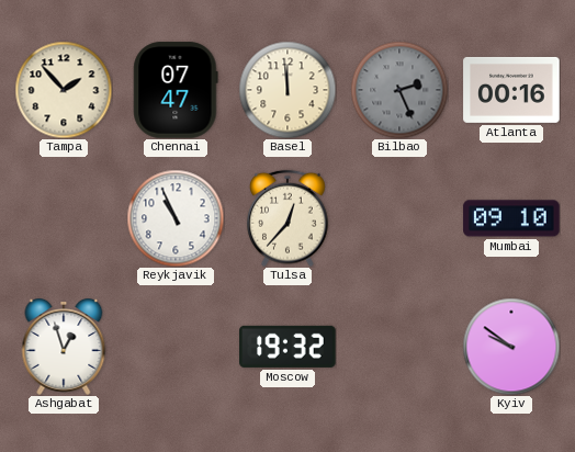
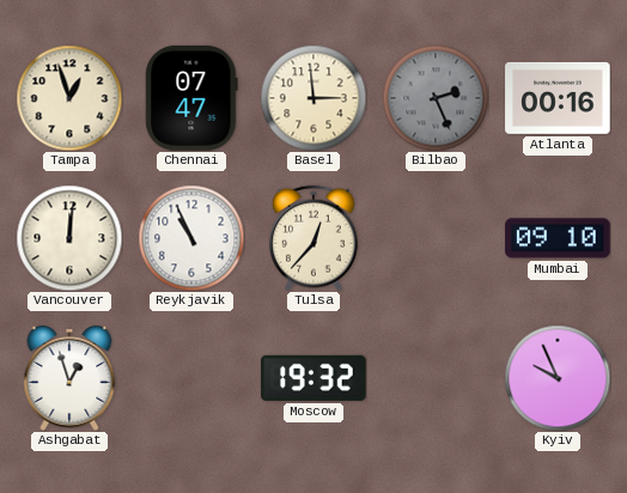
Tampa: 1:53 -> 12:57
Basel: 11:59 -> 2:59
Vancouver: none -> 12:01
Kyiv: 9:51 -> 9:56
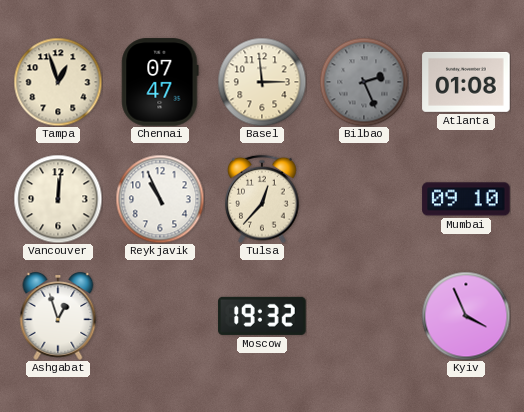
Atlanta: 00:16 -> 01:08
Kyiv: 9:56 -> 3:56
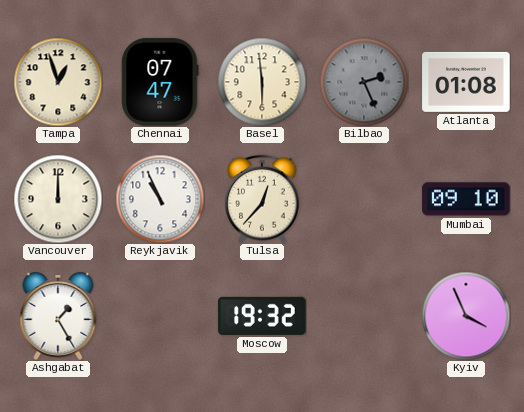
Basel: 2:59 -> 5:59
Vancouver: 12:01 -> 12:00
Ashgabat: 12:57 -> 1:25
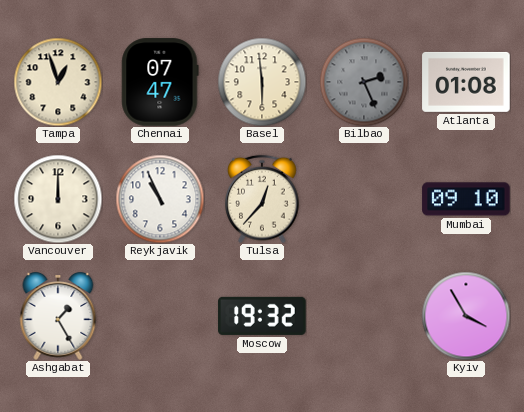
Kyiv: 3:56 -> 3:55
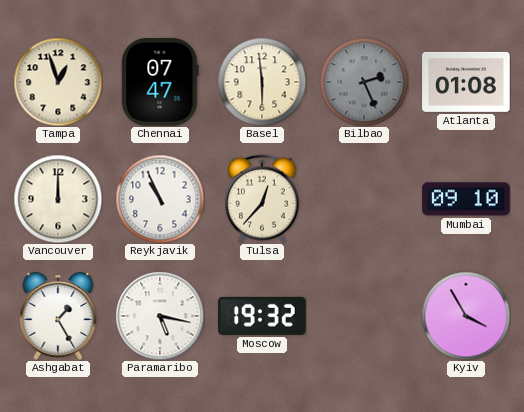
Paramaribo: none -> 5:17
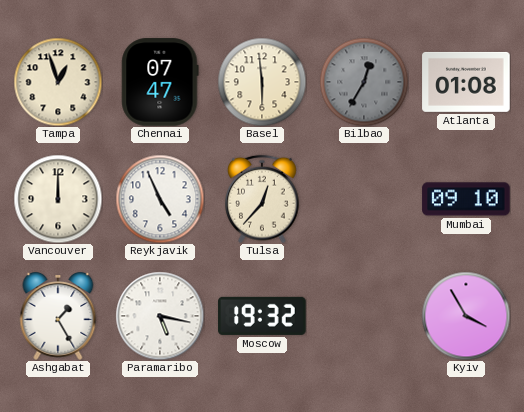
Bilbao: 2:26 -> 12:35
Reykjavik: 10:56 -> 4:56
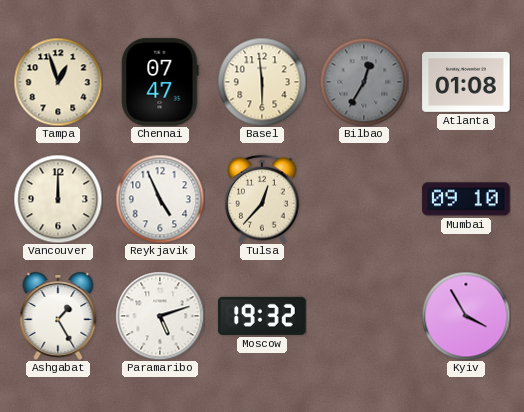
Paramaribo: 5:17 -> 5:12
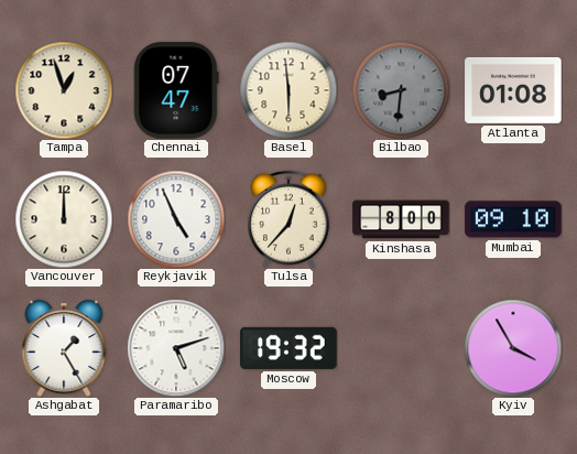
Bilbao: 12:35 -> 8:31
Kinshasa: none -> 8:00
